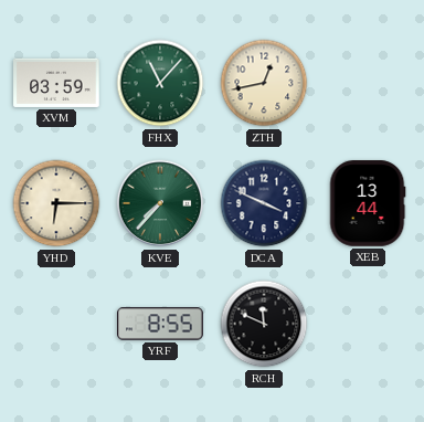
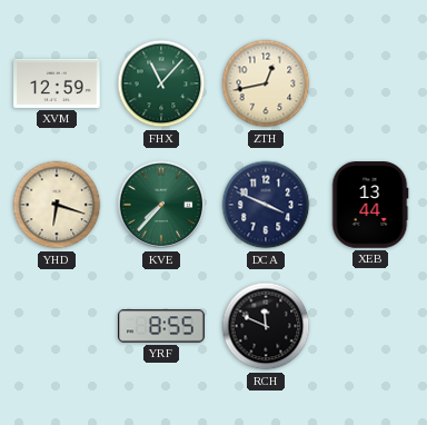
XVM: 03:59 -> 12:59
YHD: 6:15 -> 6:18
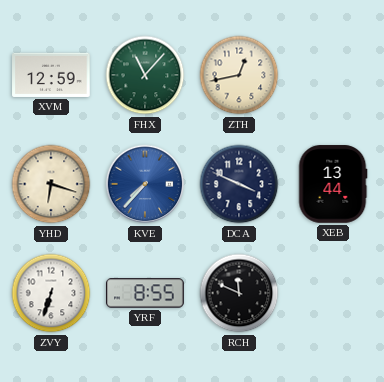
KVE dial: green -> blue
ZVY: none -> 6:33
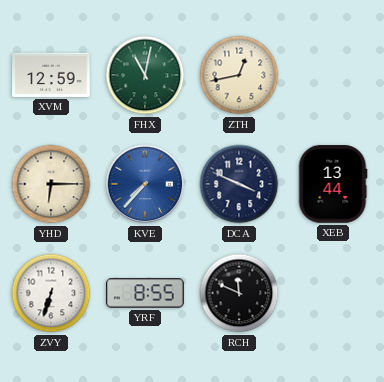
FHX: 11:07 -> 11:02
YHD: 6:18 -> 6:15
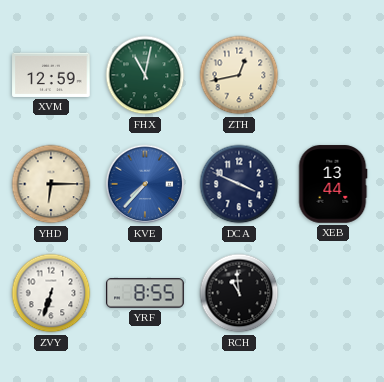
RCH: 11:49 -> 10:59
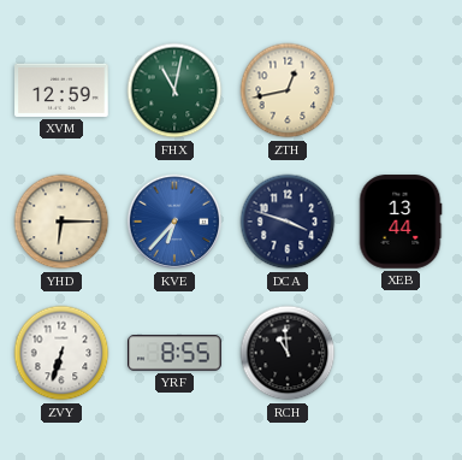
KVE: 7:37 -> 6:37
DCA: 3:49 -> 3:48
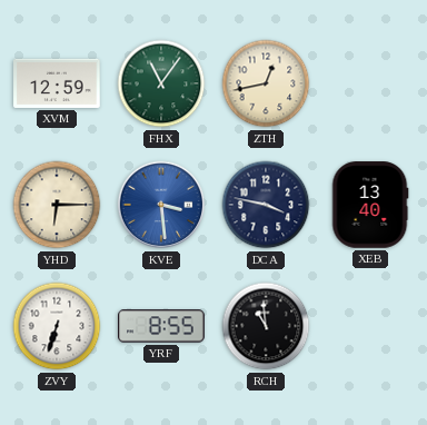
FHX: 11:02 -> 11:06
KVE: 6:37 -> 3:29
DCA: 3:48 -> 3:47
XEB: 13:44 -> 13:40
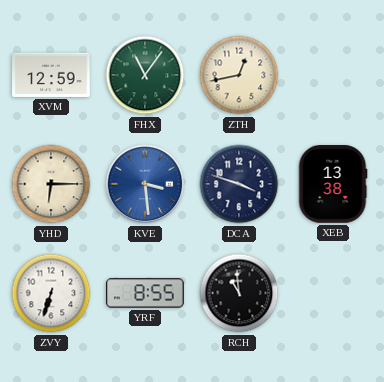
DCA: 3:47 -> 3:48
XEB: 13:40 -> 13:38
